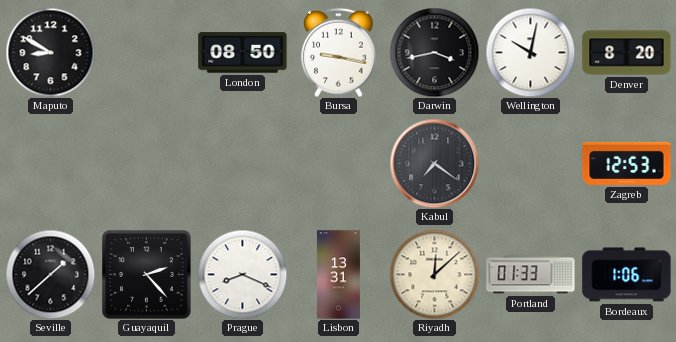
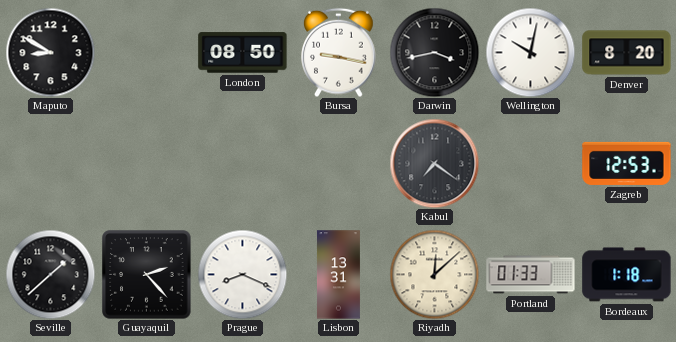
Bordeaux: 1:06 -> 1:18
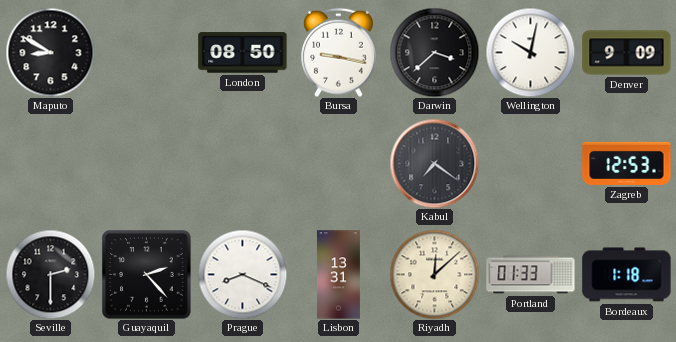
Darwin: 3:43 -> 3:38
Denver: 8:20 -> 9:09
Seville: 1:38 -> 2:30
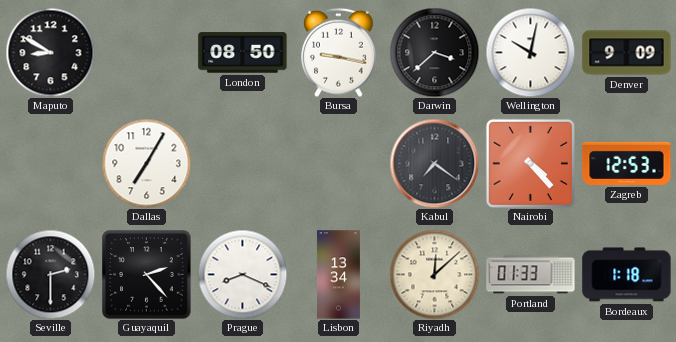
Dallas: none -> 7:05
Nairobi: none -> 4:23
Lisbon: 13:31 -> 13:34
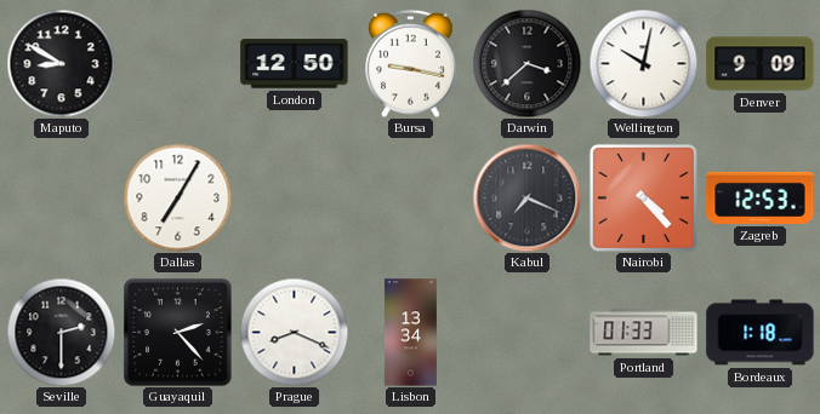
London: 08:50 -> 12:50
Kabul: 7:21 -> 7:19
Riyadh: 12:08 -> none
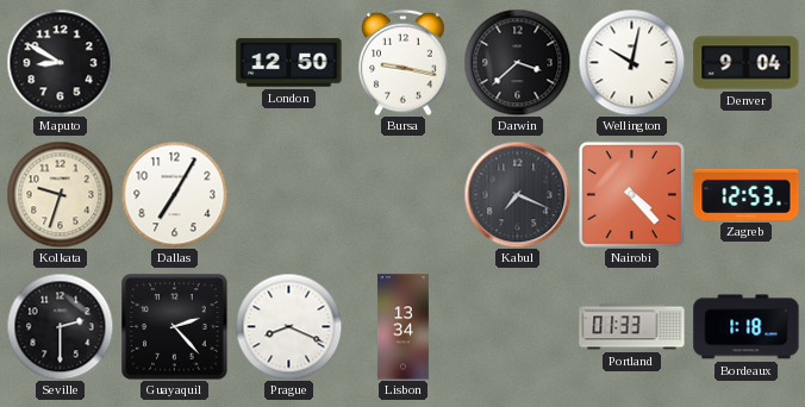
Denver: 9:09 -> 9:04
Kolkata: none -> 9:33
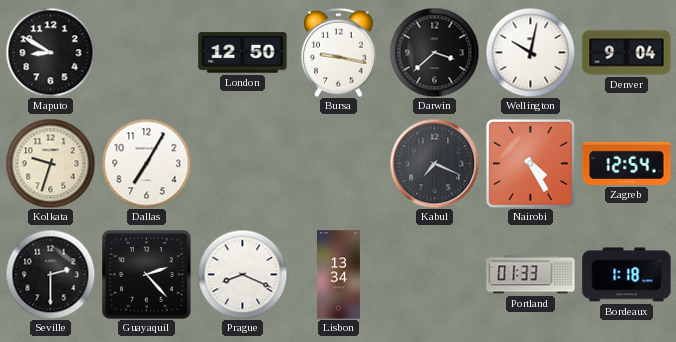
Nairobi: 4:23 -> 4:25
Zagreb: 12:53 -> 12:54
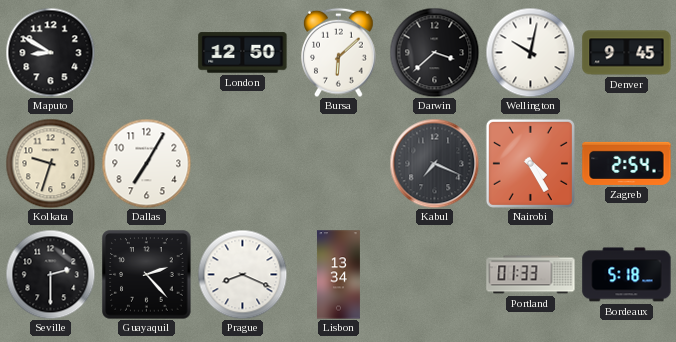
Bursa: 9:17 -> 6:08
Denver: 9:04 -> 9:45
Zagreb: 12:54 -> 2:54
Bordeaux: 1:18 -> 5:18
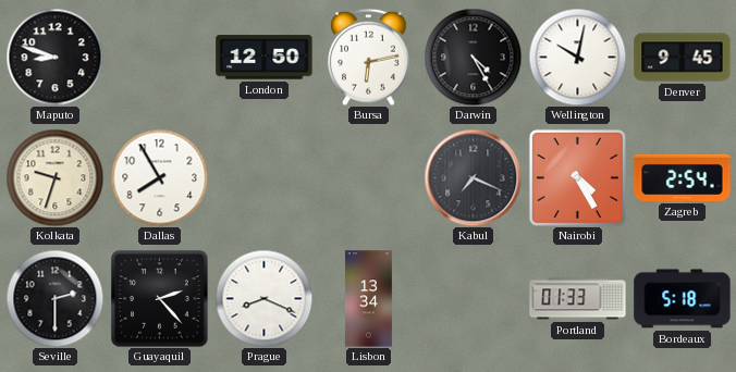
Maputo: 8:50 -> 8:48
Bursa: 6:08 -> 6:13
Darwin: 3:38 -> 4:25
Dallas: 7:05 -> 7:55
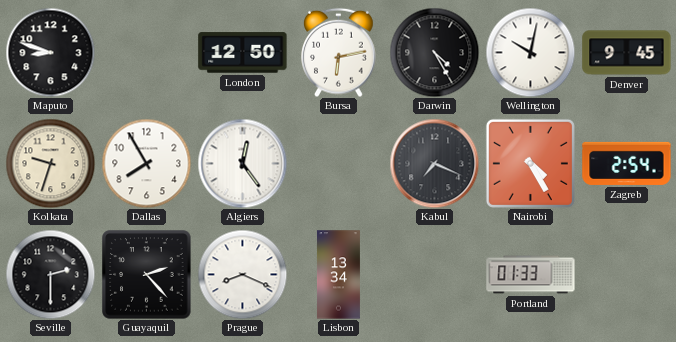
Algiers: none -> 12:24
Bordeaux: 5:18 -> none
